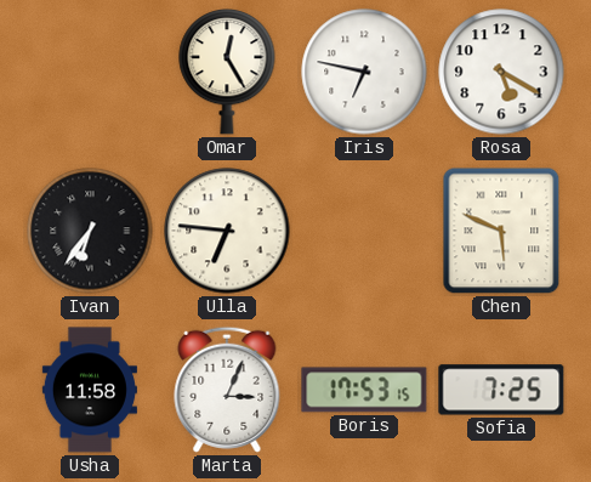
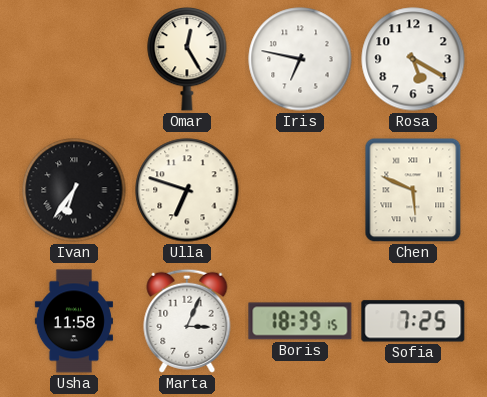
Ulla: 6:46 -> 6:48
Boris: 17:53 -> 18:39
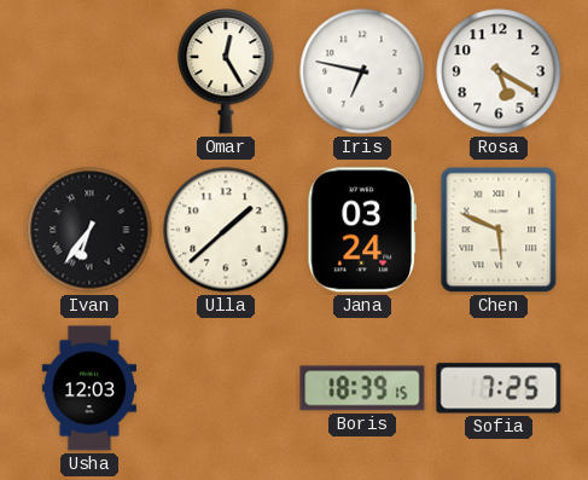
Ulla: 6:48 -> 1:38
Jana: none -> 03:24
Usha: 11:58 -> 12:03
Marta: 3:04 -> none
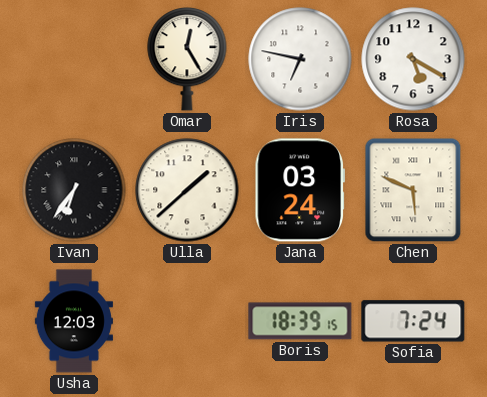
Sofia: 7:25 -> 7:24
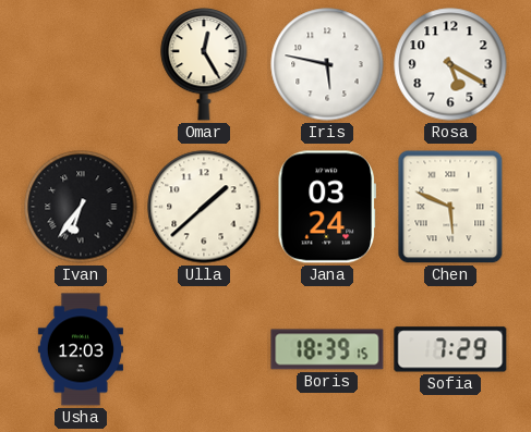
Iris: 6:47 -> 5:47
Sofia: 7:24 -> 7:29
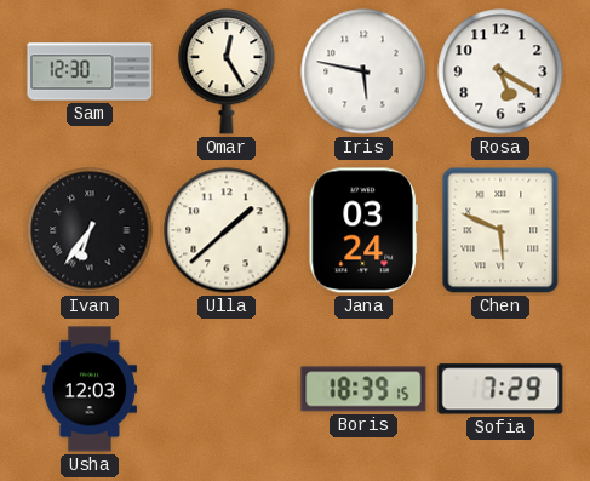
Sam: none -> 12:30
